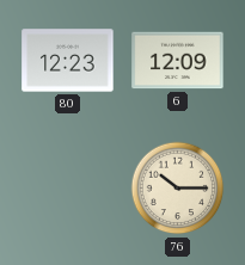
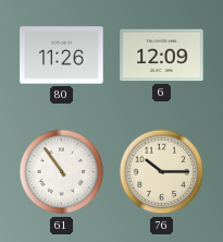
80: 12:23 -> 11:26
61: none -> 10:54
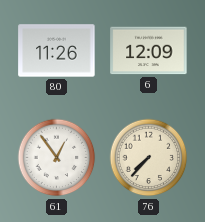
61: 10:54 -> 12:54
76: 10:15 -> 7:37
